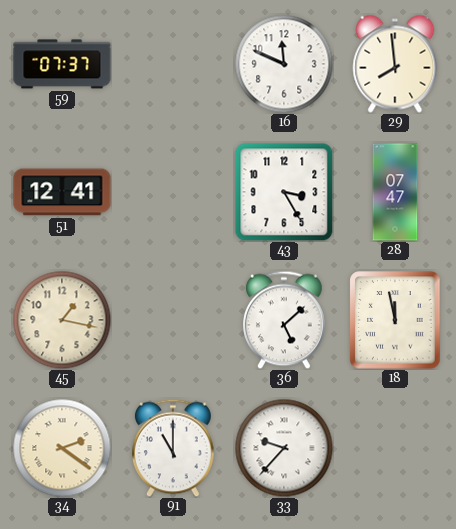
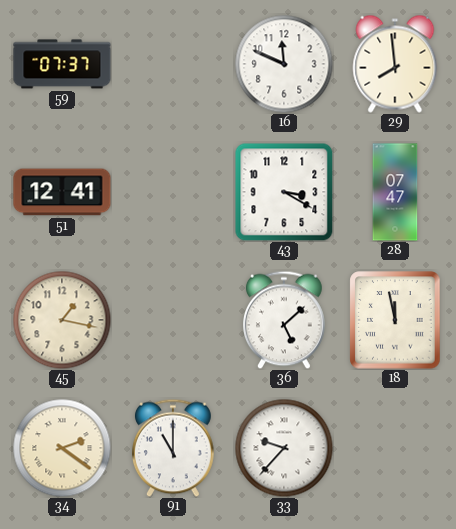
43: 3:25 -> 3:20
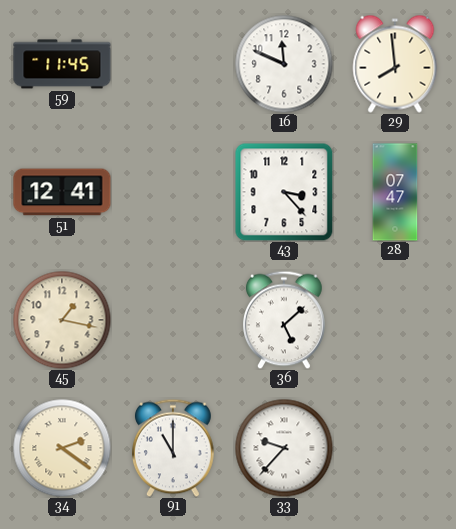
59: 07:37 -> 11:45
43: 3:20 -> 3:23
18: 11:58 -> none
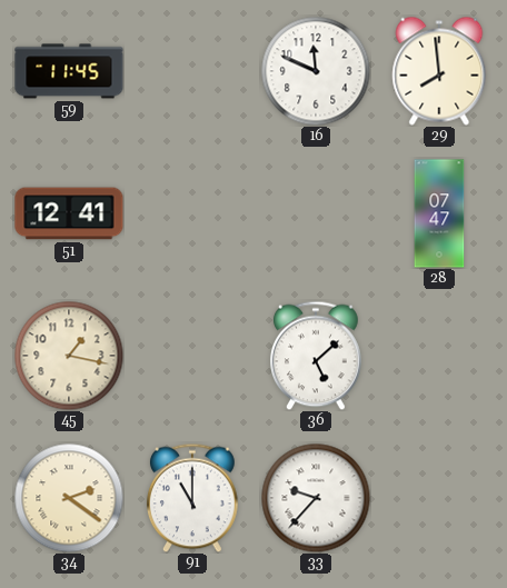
43: 3:23 -> none
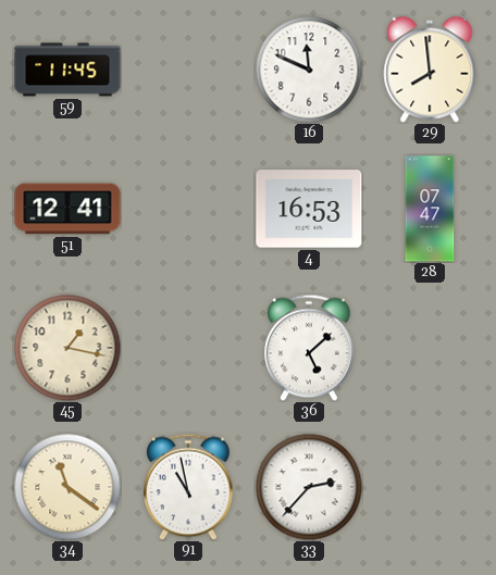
4: none -> 16:53
34: 2:21 -> 11:21
91: 11:00 -> 10:58
33: 9:37 -> 2:37
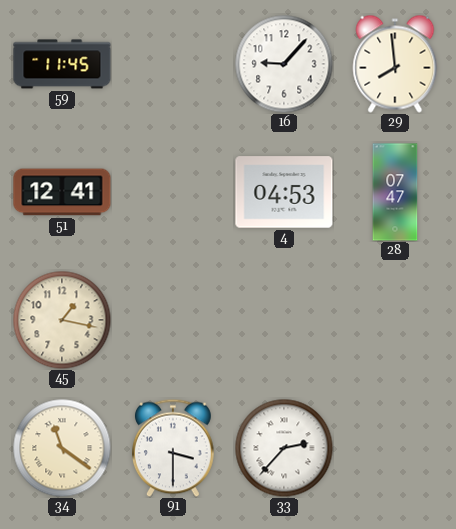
16: 11:49 -> 9:07
4: 16:53 -> 04:53
36: 5:08 -> none
91: 10:58 -> 3:30
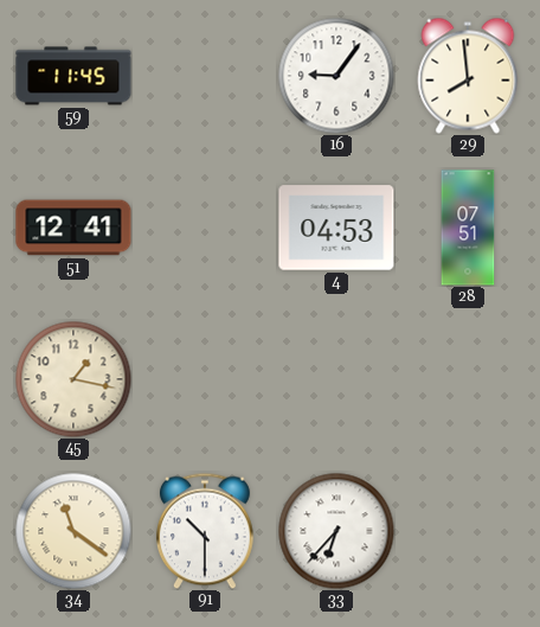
16: 9:07 -> 9:06
28: 07:47 -> 07:51
91: 3:30 -> 10:30
33: 2:37 -> 6:37
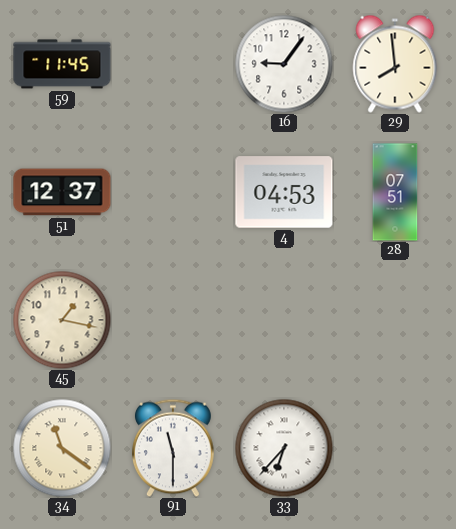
51: 12:41 -> 12:37
91: 10:30 -> 11:30
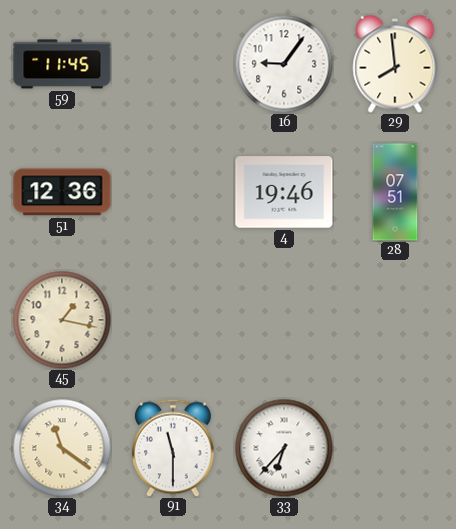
51: 12:37 -> 12:36
4: 04:53 -> 19:46
